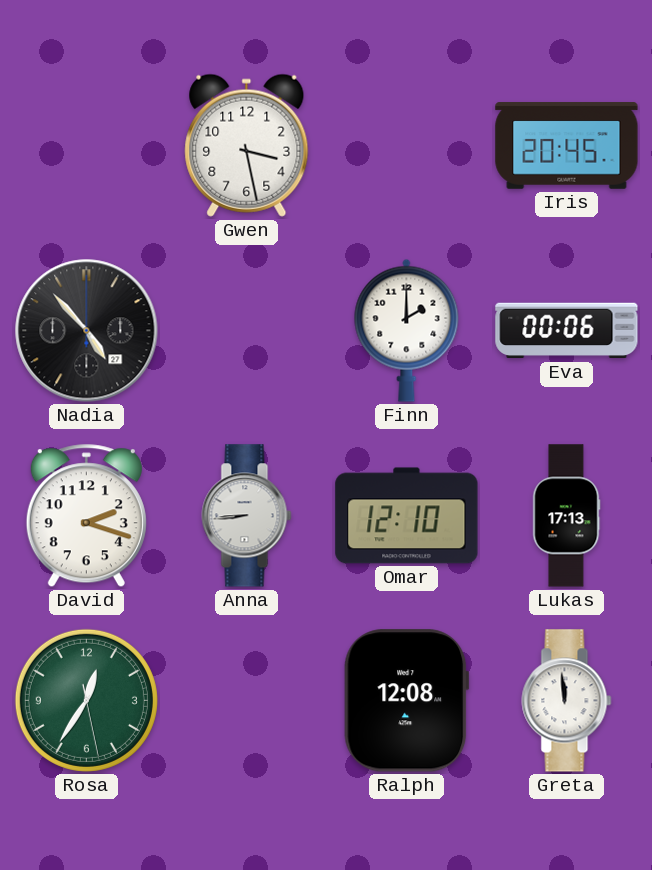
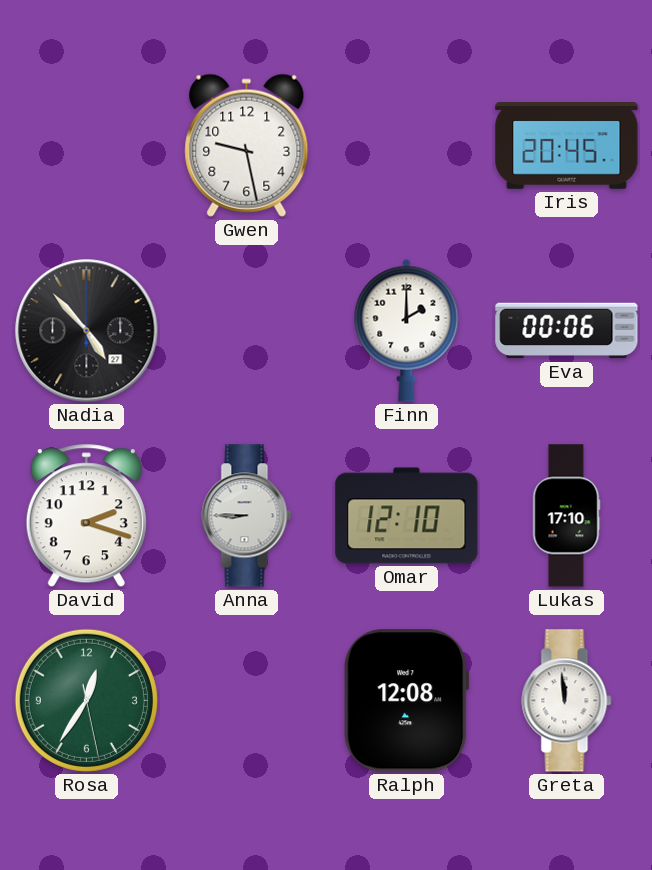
Gwen: 3:28 -> 9:28
Anna: 8:44 -> 8:45
Lukas: 17:13 -> 17:10
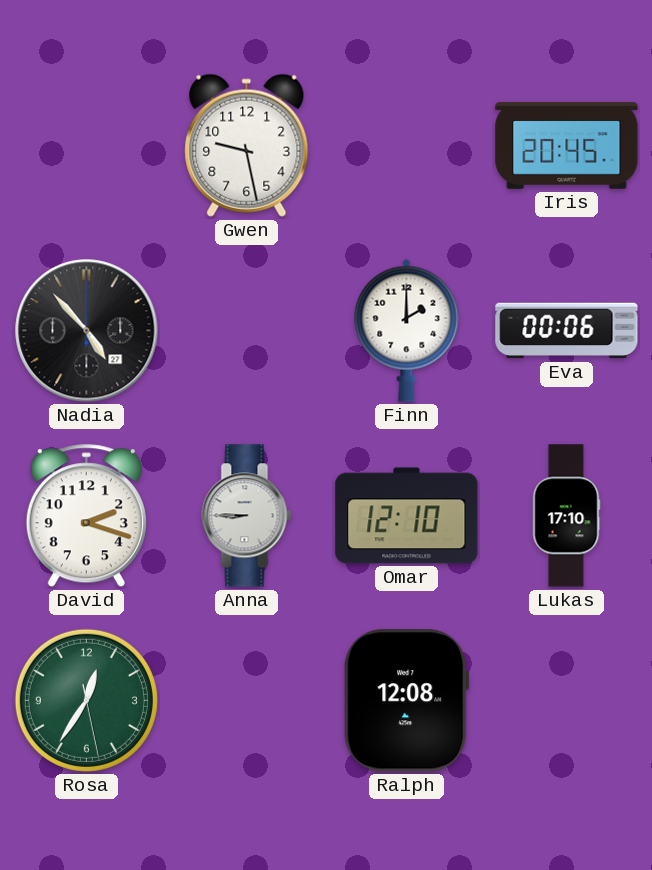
Greta: 11:59 -> none
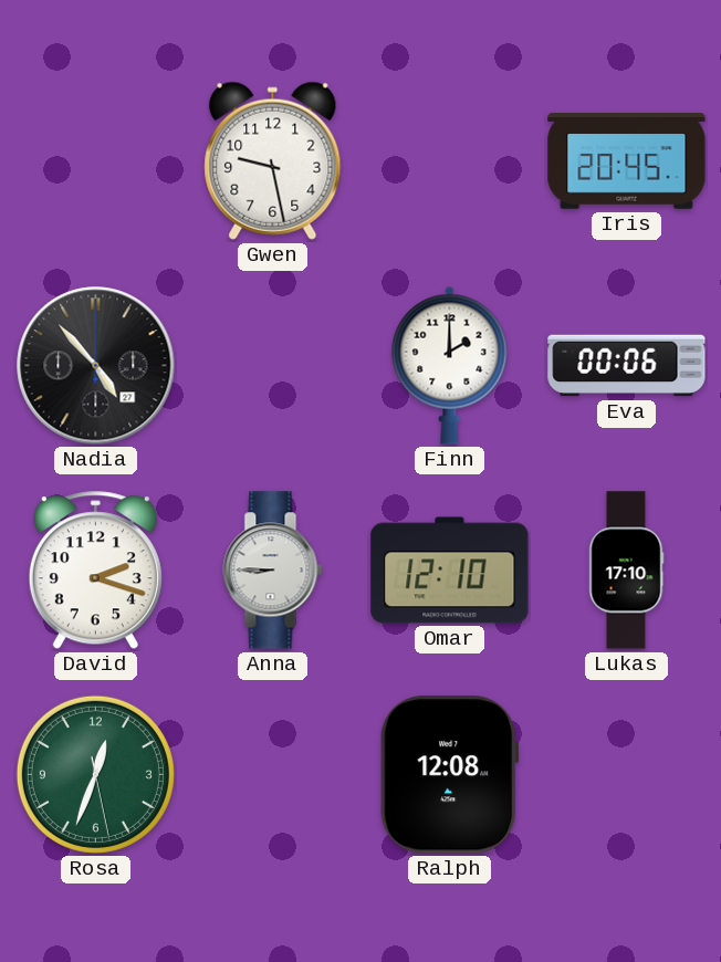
Rosa: 12:35 -> 12:33
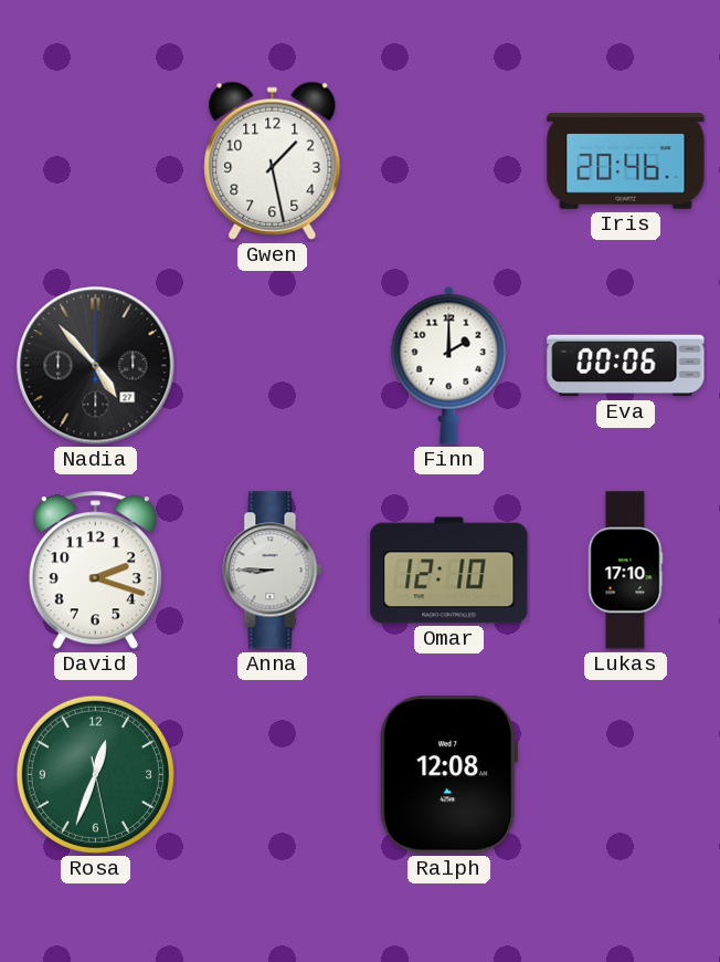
Gwen: 9:28 -> 1:28
Iris: 20:45 -> 20:46
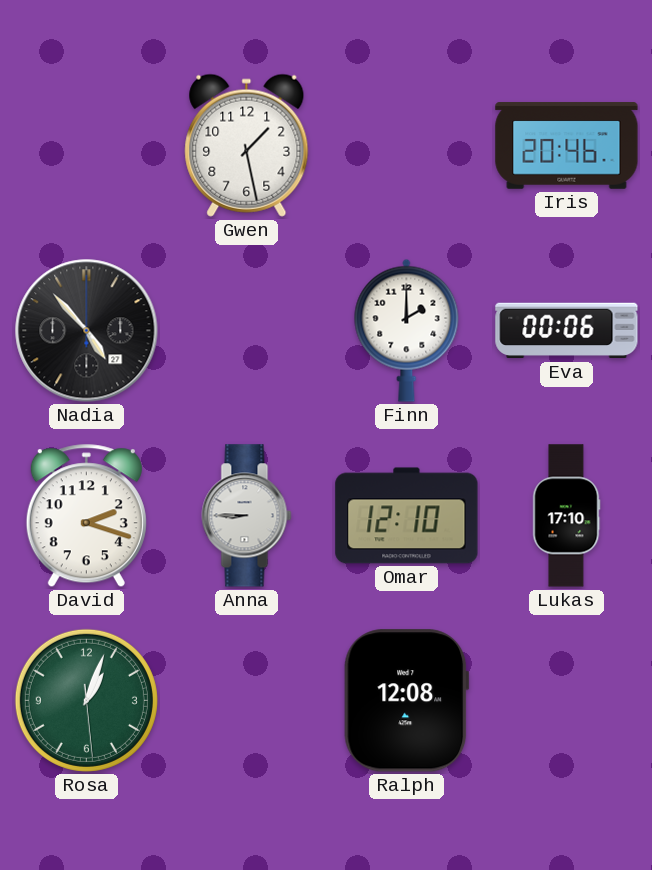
Rosa: 12:33 -> 1:03
